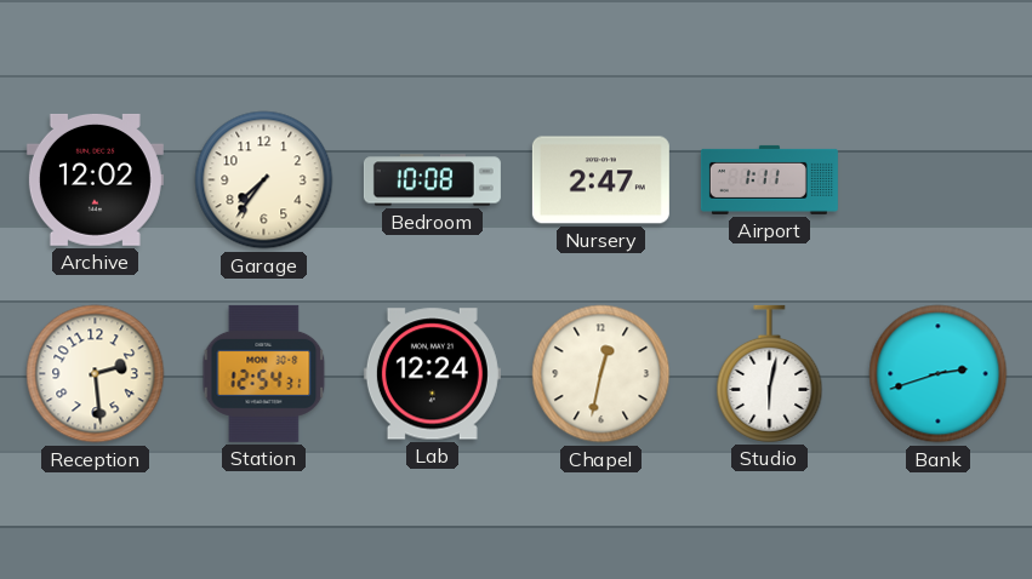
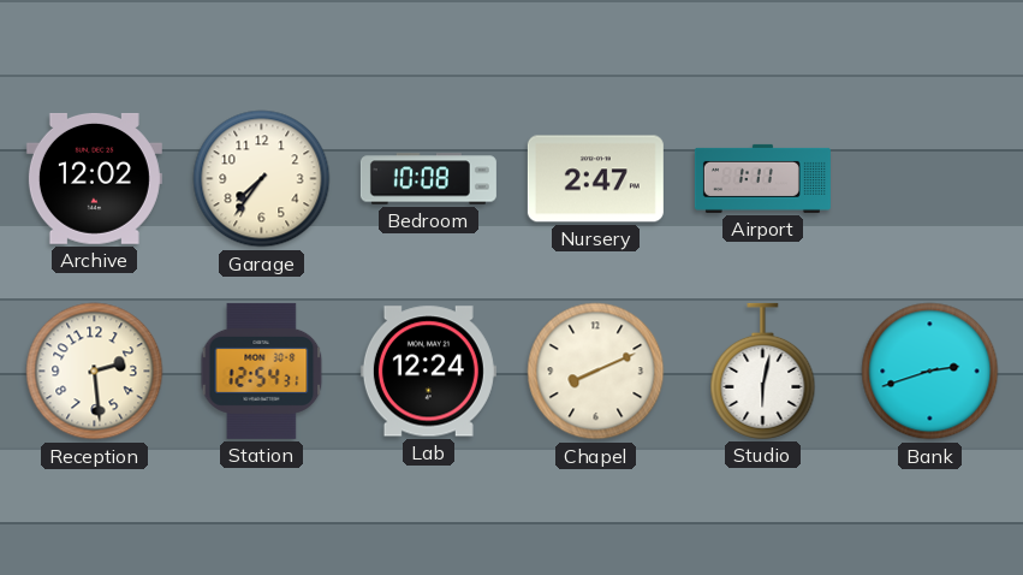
Chapel: 12:32 -> 8:11
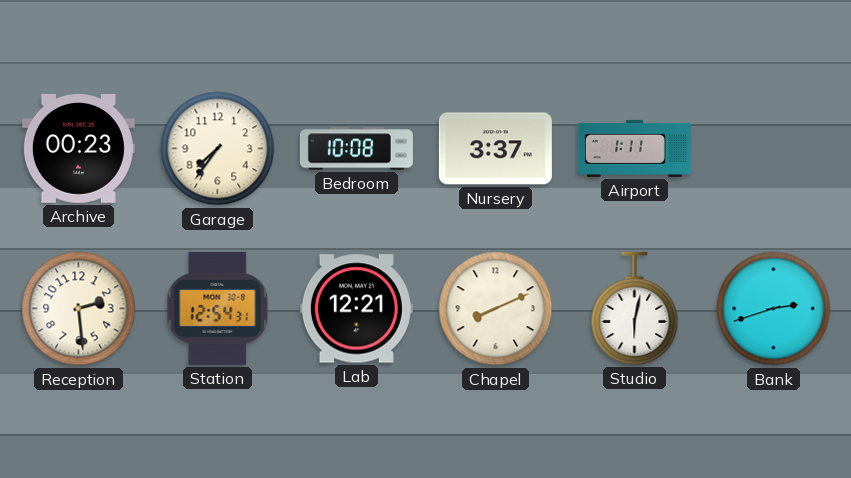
Archive: 12:02 -> 00:23
Nursery: 2:47 -> 3:37
Lab: 12:24 -> 12:21
